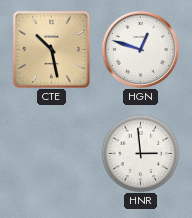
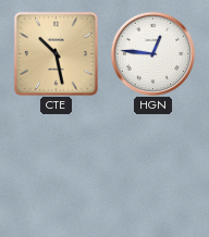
HGN: 12:48 -> 12:46
HNR: 2:59 -> none
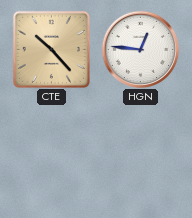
CTE: 10:28 -> 10:23
